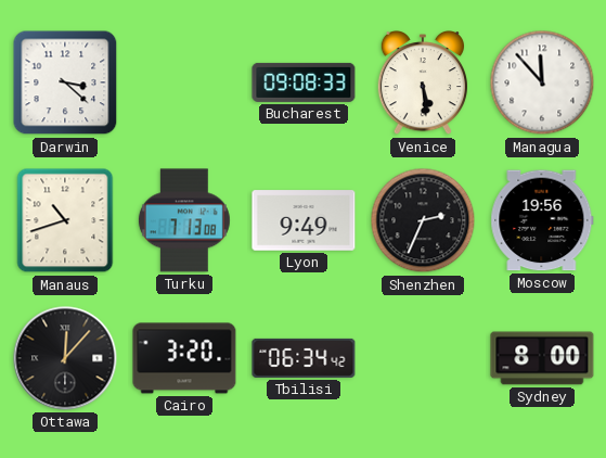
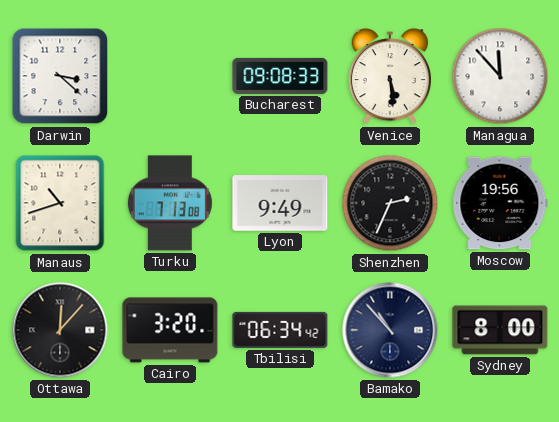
Bamako: none -> 10:53
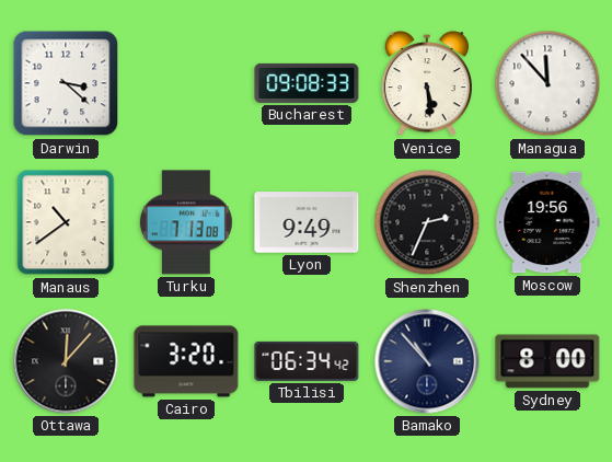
Manaus: 10:42 -> 10:39
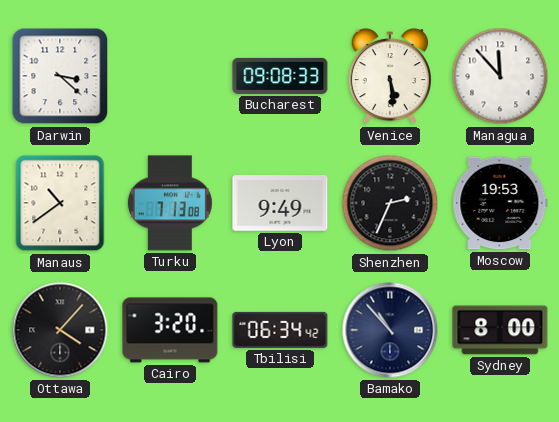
Moscow: 19:56 -> 19:53
Ottawa: 12:07 -> 4:07
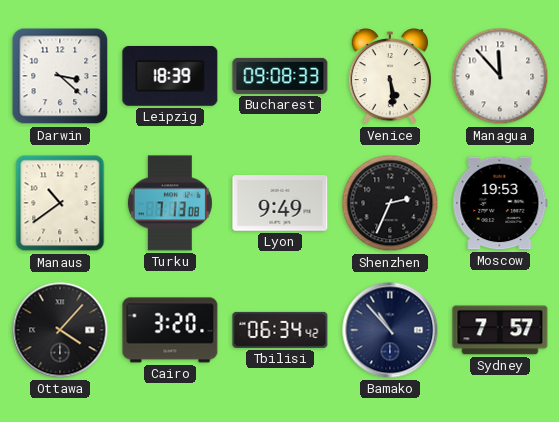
Leipzig: none -> 18:39
Sydney: 8:00 -> 7:57
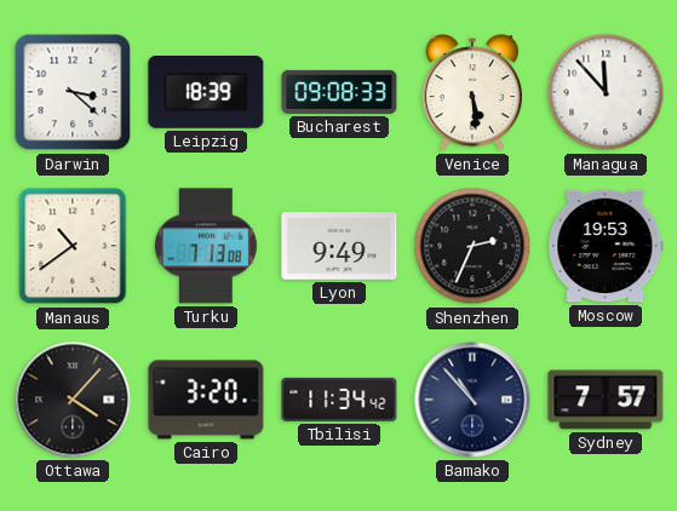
Tbilisi: 06:34 -> 11:34
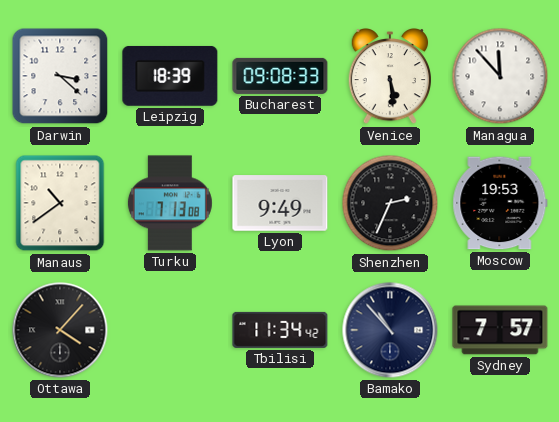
Cairo: 3:20 -> none
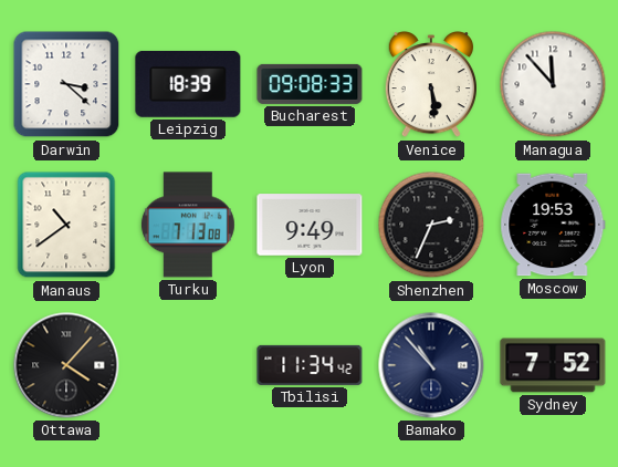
Sydney: 7:57 -> 7:52
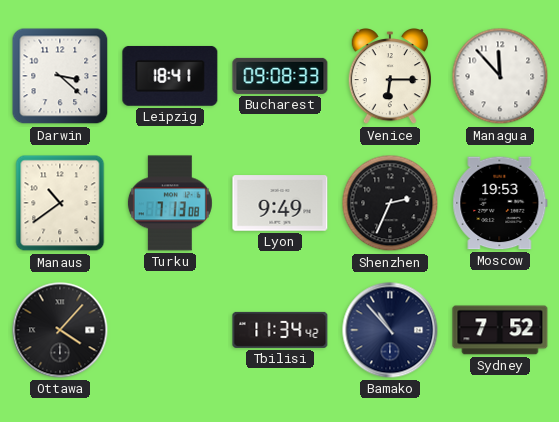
Leipzig: 18:39 -> 18:41
Venice: 5:29 -> 6:15
